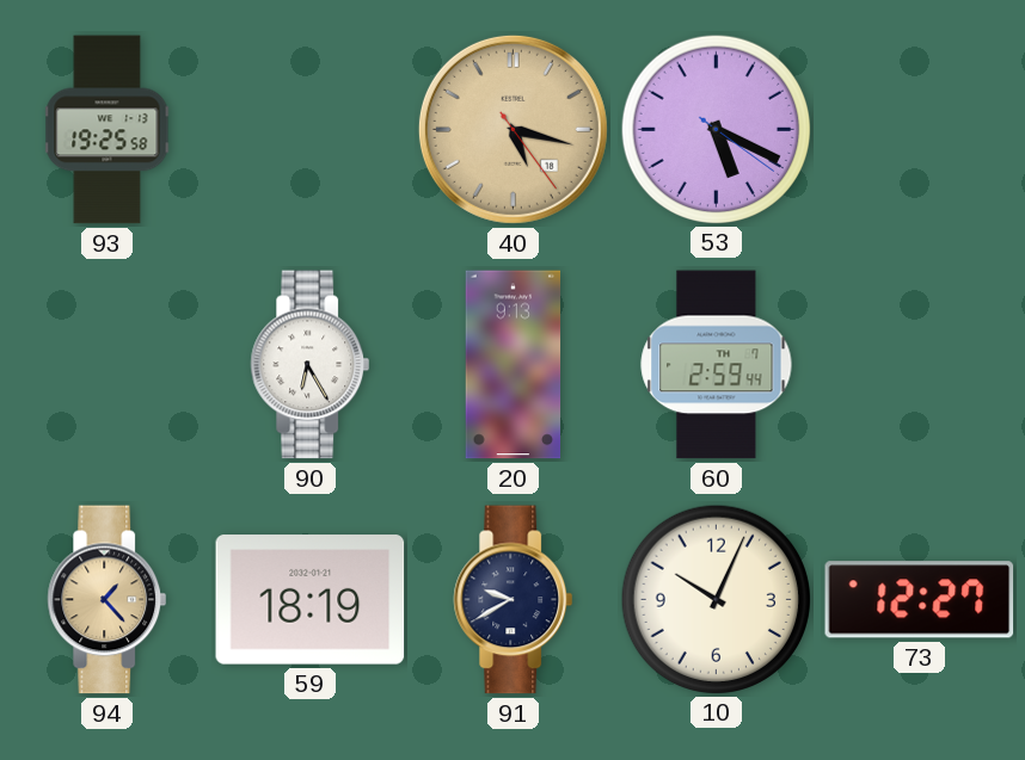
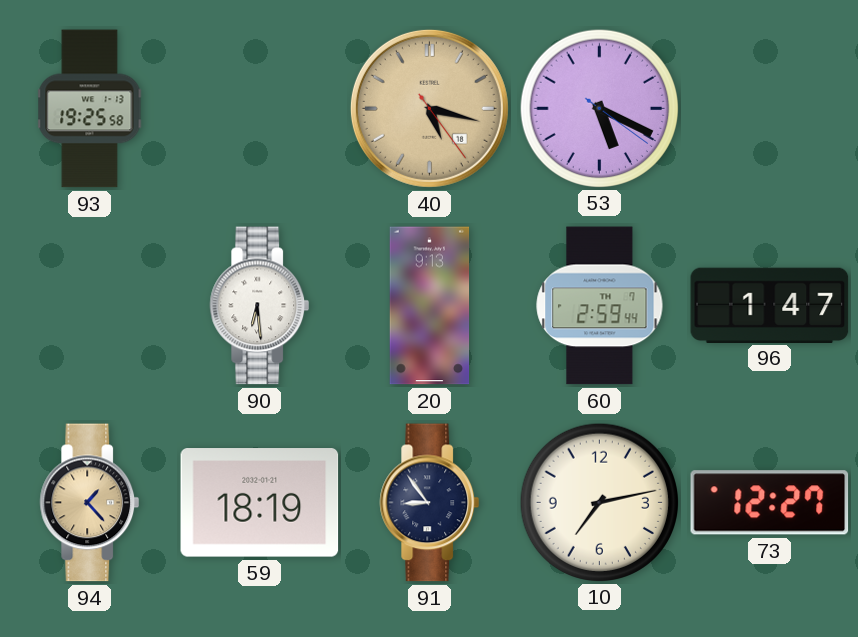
90: 6:25 -> 6:29
96: none -> 1:47
91: 9:40 -> 8:54
10: 10:04 -> 7:13
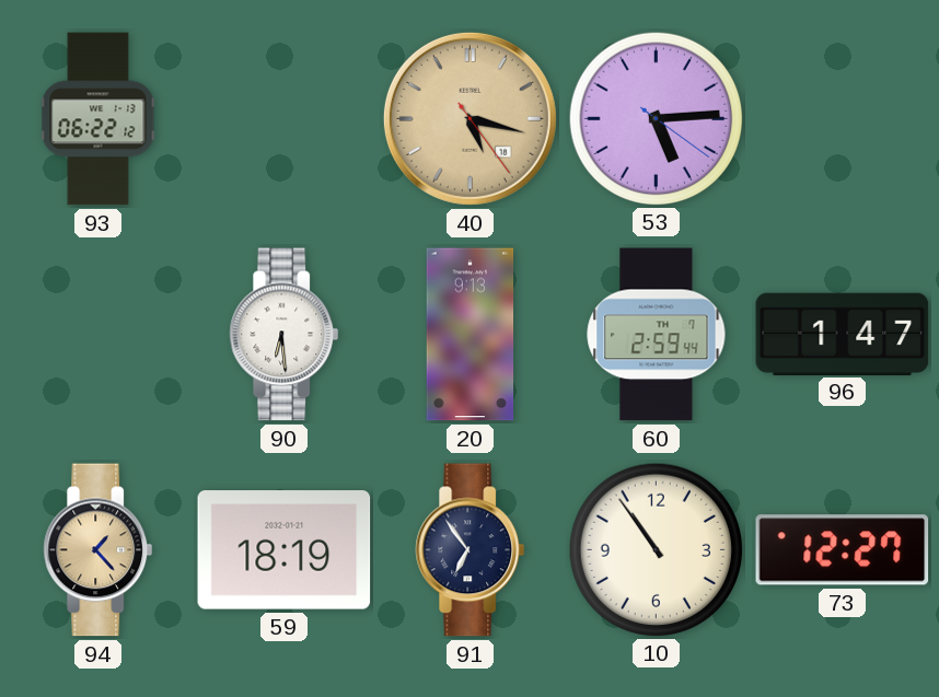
93: 19:25 -> 06:22
53: 5:19 -> 5:14
91: 8:54 -> 6:54
10: 7:13 -> 10:54
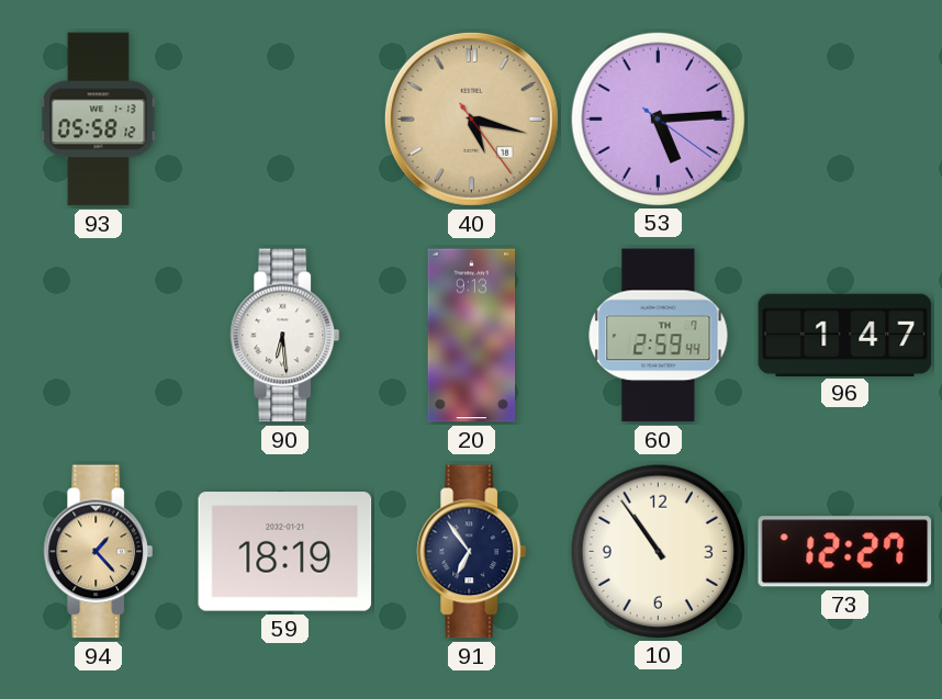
93: 06:22 -> 05:58
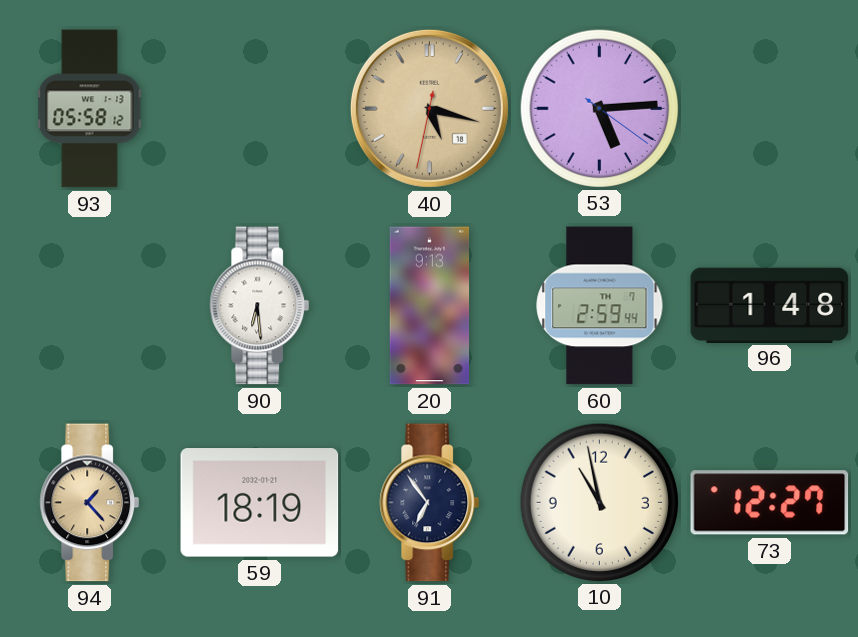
40: 5:17:24 -> 5:17:32
96: 1:47 -> 1:48
10: 10:54 -> 10:58
